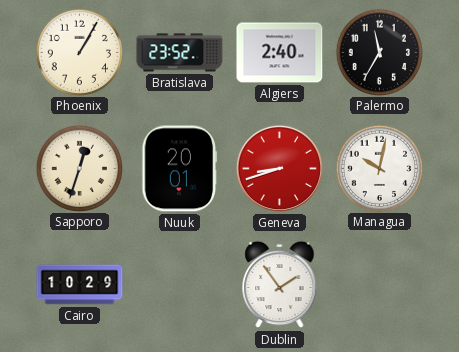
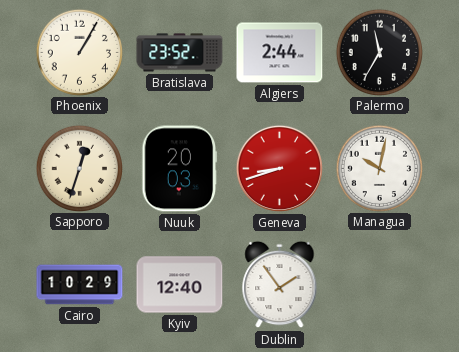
Algiers: 2:40 -> 2:44
Nuuk: 20:01 -> 20:03
Kyiv: none -> 12:40
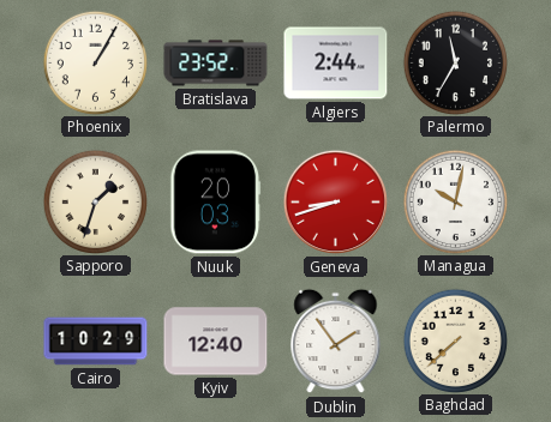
Sapporo: 12:33 -> 1:33
Baghdad: none -> 7:38
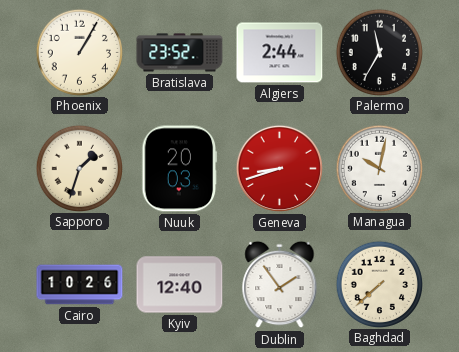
Cairo: 10:29 -> 10:26
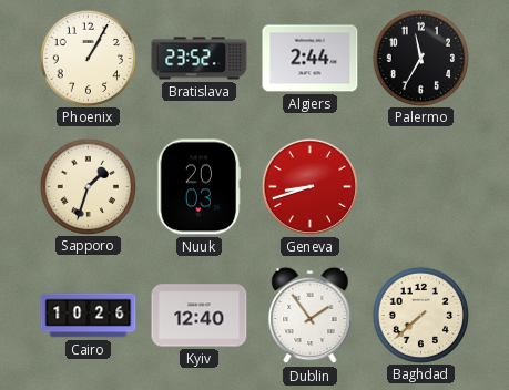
Managua: 10:02 -> none
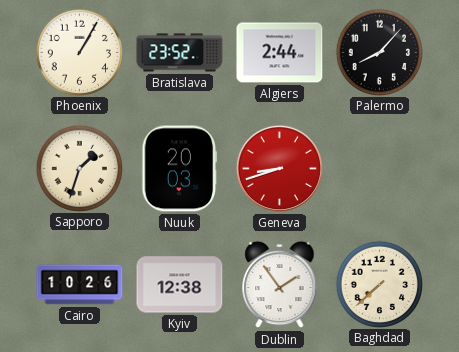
Palermo: 11:35 -> 8:07
Kyiv: 12:40 -> 12:38
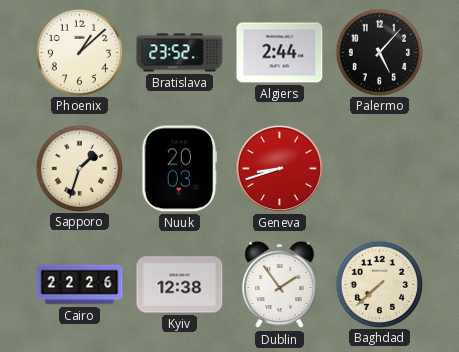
Phoenix: 1:05 -> 1:08
Palermo: 8:07 -> 5:07
Cairo: 10:26 -> 22:26
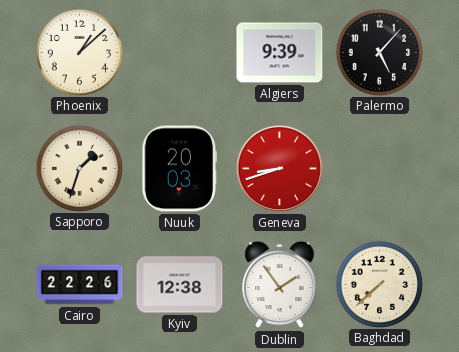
Bratislava: 23:52 -> none
Algiers: 2:44 -> 9:39
